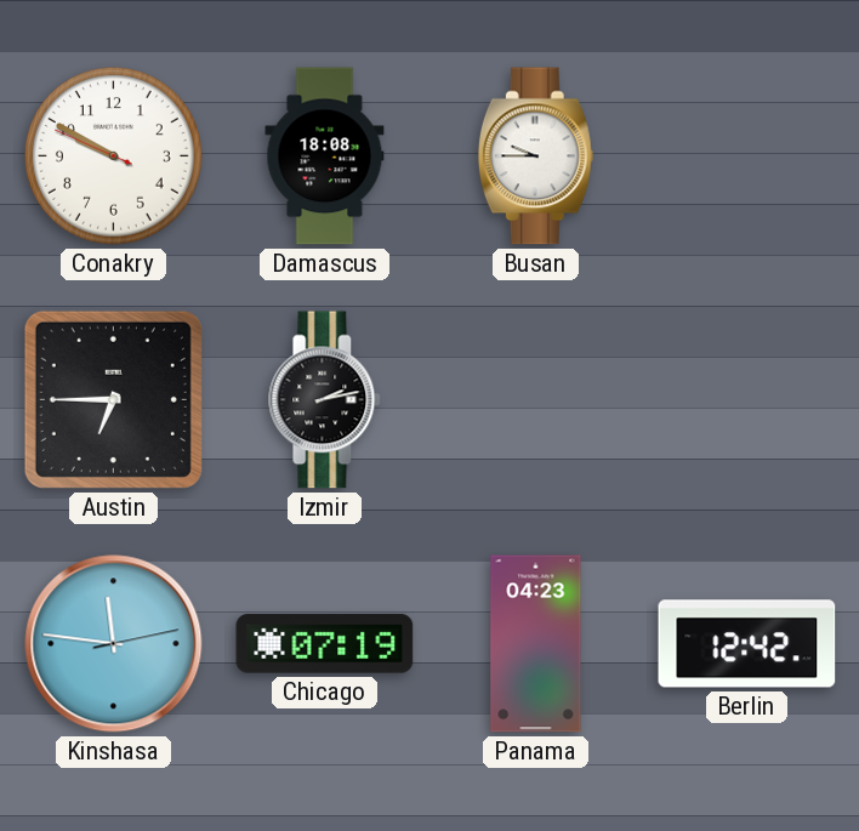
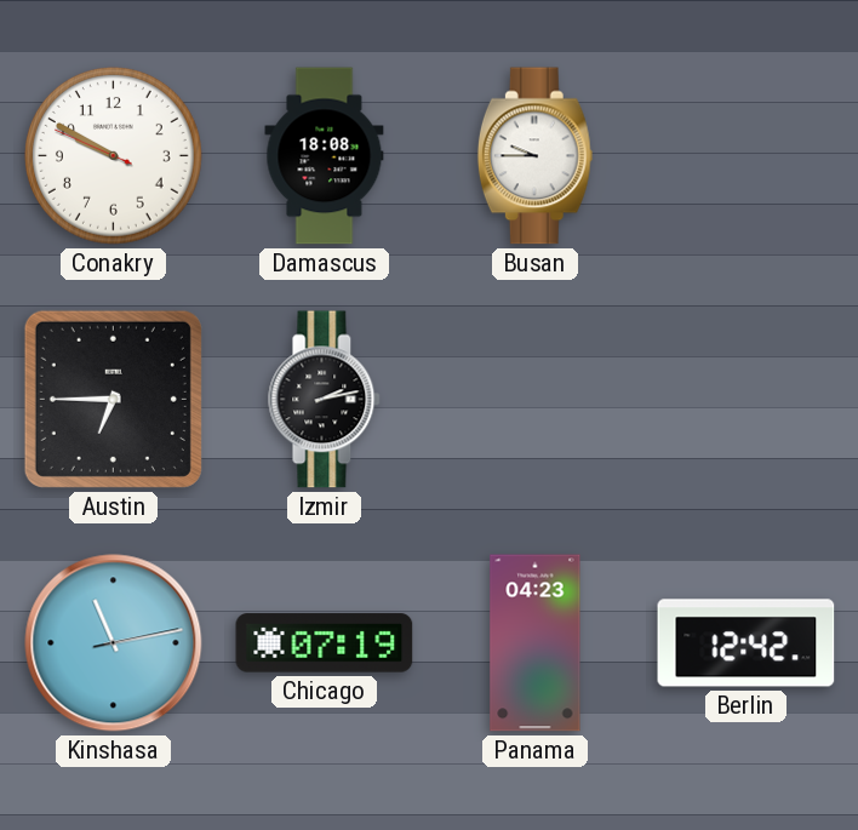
Kinshasa: 11:46 -> 11:13
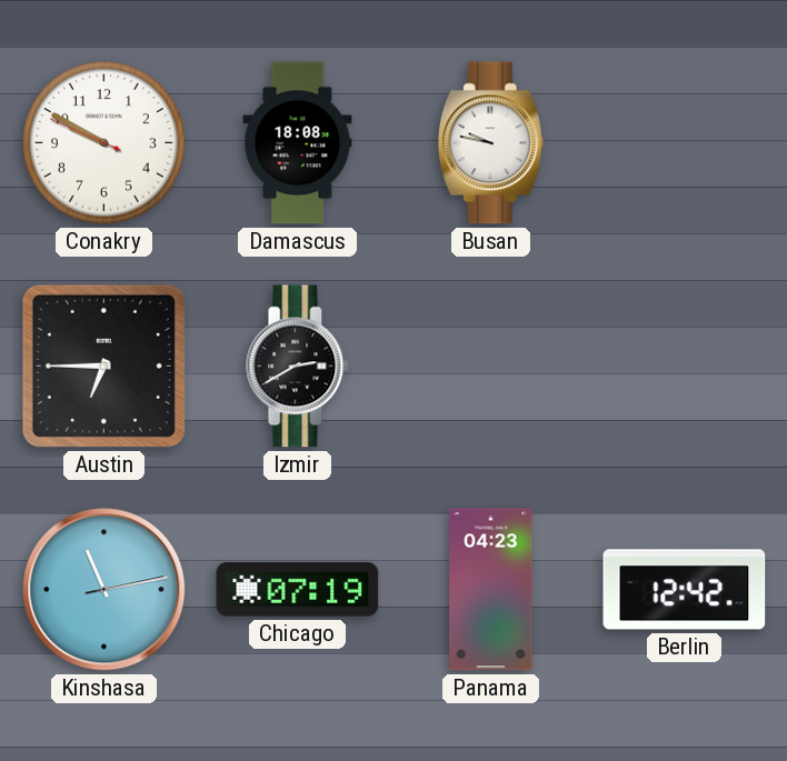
Busan: 9:45 -> 9:47
Izmir: 2:13 -> 2:40
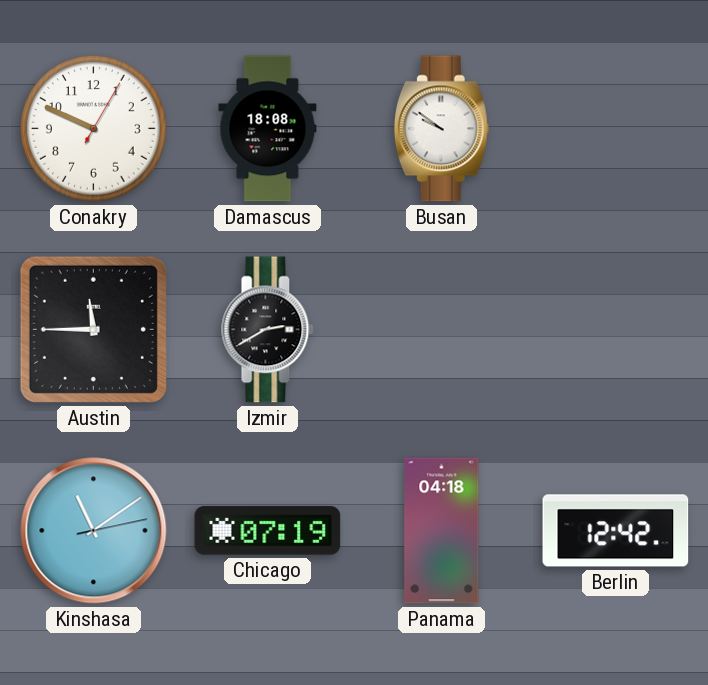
Conakry: 9:49:49 -> 9:49:05
Busan: 9:47 -> 9:51
Austin: 6:45 -> 11:45
Kinshasa: 11:13 -> 11:09
Panama: 04:23 -> 04:18
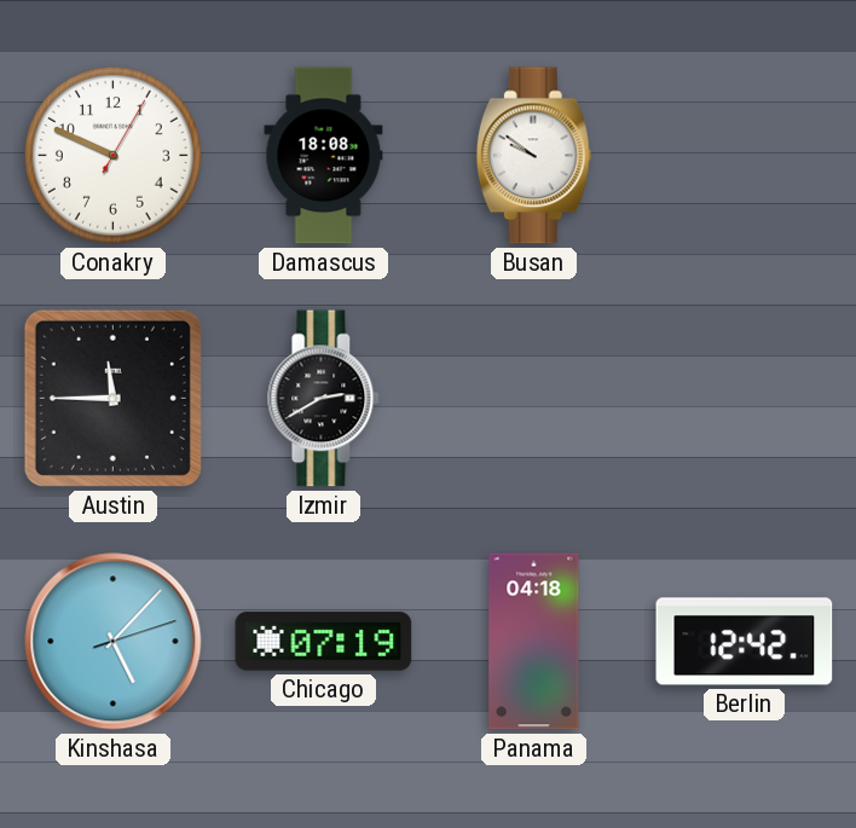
Kinshasa: 11:09 -> 5:07
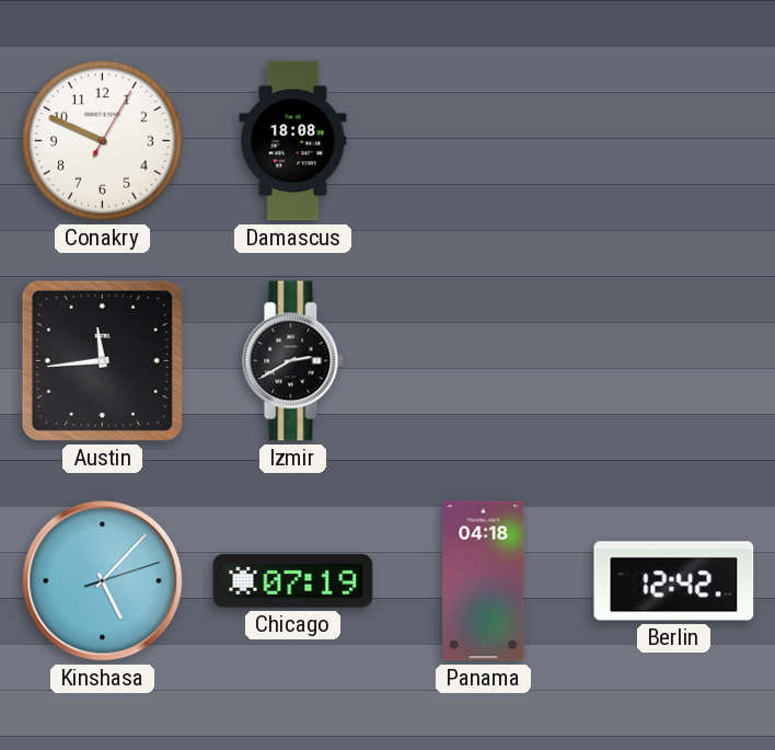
Busan: 9:51 -> none
Austin: 11:45 -> 11:44
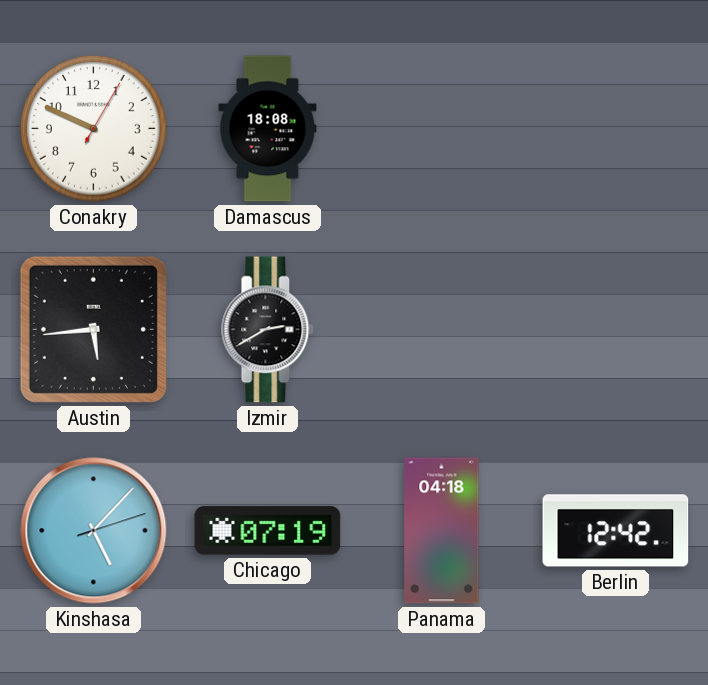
Austin: 11:44 -> 5:44
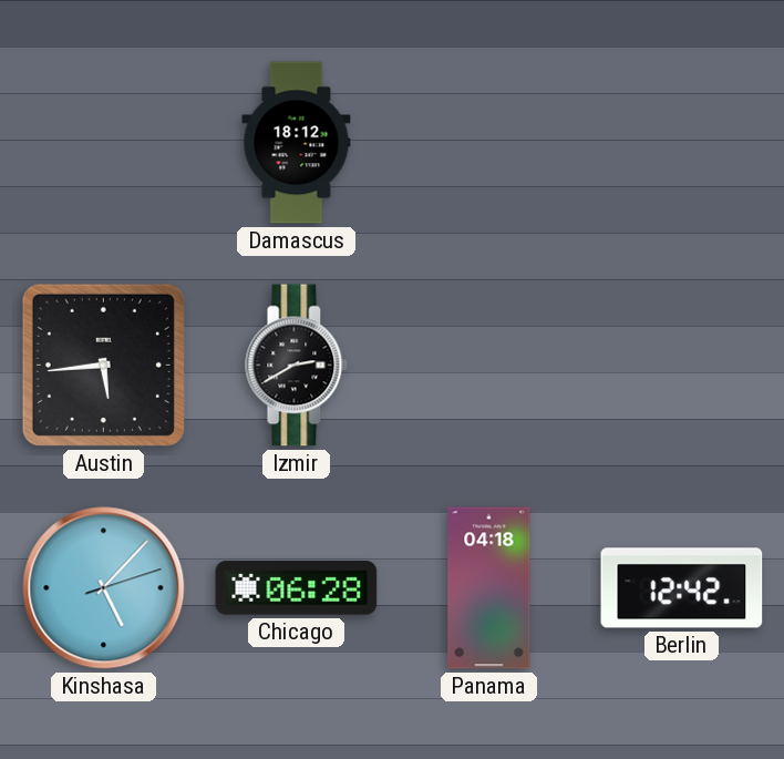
Conakry: 9:49 -> none
Damascus: 18:08 -> 18:12
Chicago: 07:19 -> 06:28
